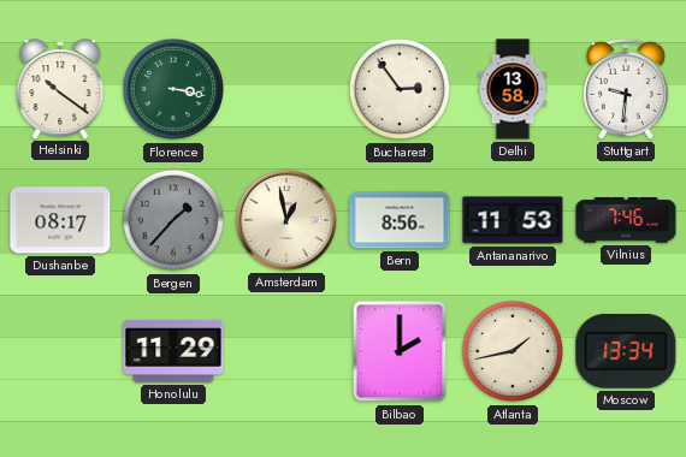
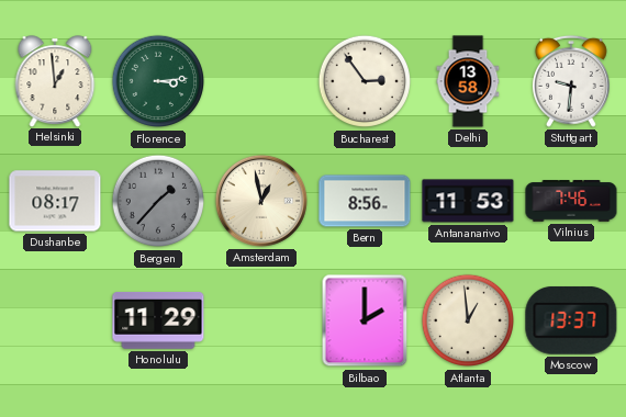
Helsinki: 10:21 -> 12:59
Florence: 3:17 -> 3:14
Atlanta: 1:43 -> 12:59
Moscow: 13:34 -> 13:37
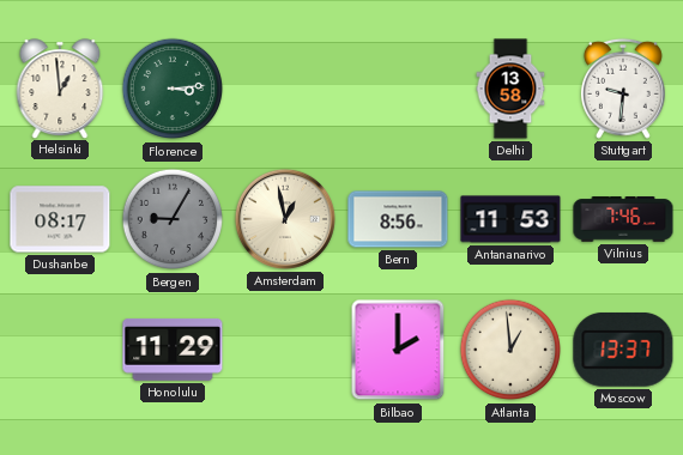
Bucharest: 2:54 -> none
Bergen: 1:37 -> 9:05
